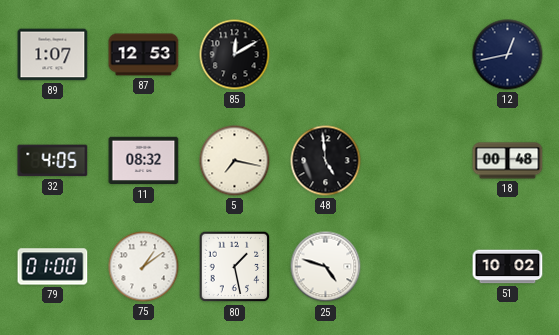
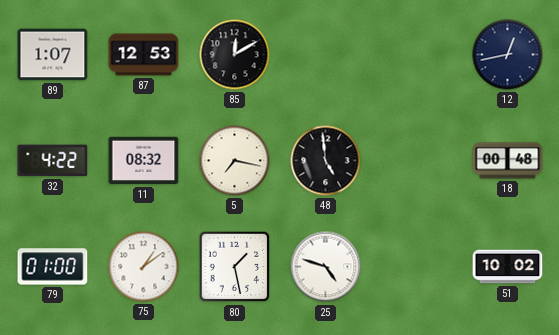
32: 4:05 -> 4:22
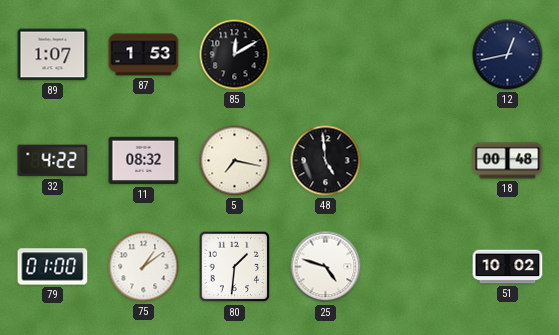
87: 12:53 -> 1:53
80: 1:28 -> 1:31
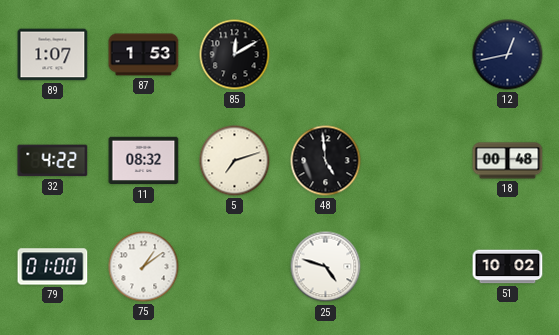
5: 7:17 -> 7:12
80: 1:31 -> none
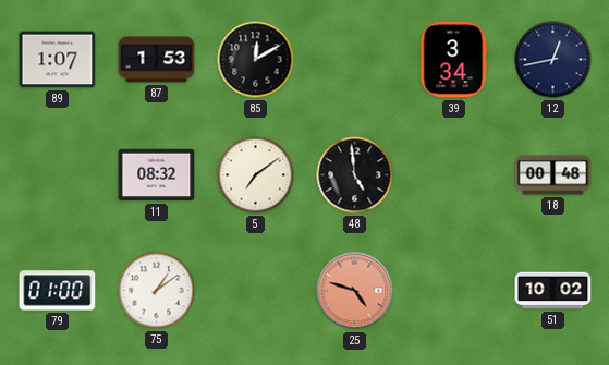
39: none -> 3:34
32: 4:22 -> none
5: 7:12 -> 7:09
25 dial: white -> salmon
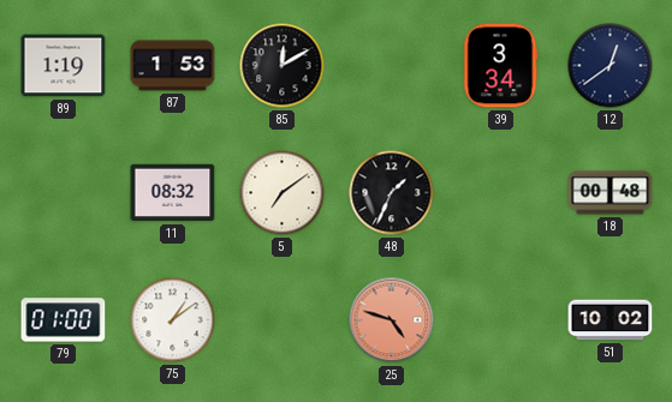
89: 1:07 -> 1:19
12: 12:43 -> 12:39
48: 4:59 -> 1:34
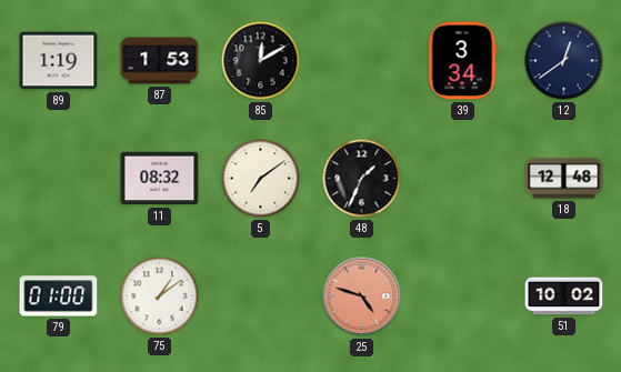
18: 00:48 -> 12:48
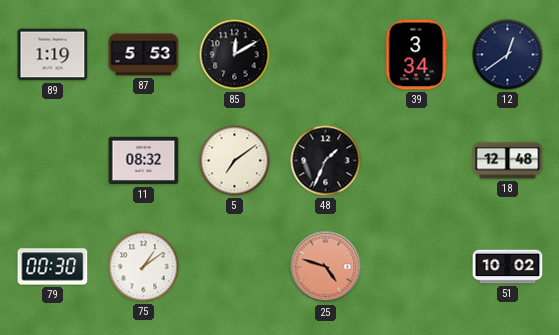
87: 1:53 -> 5:53
79: 01:00 -> 00:30
